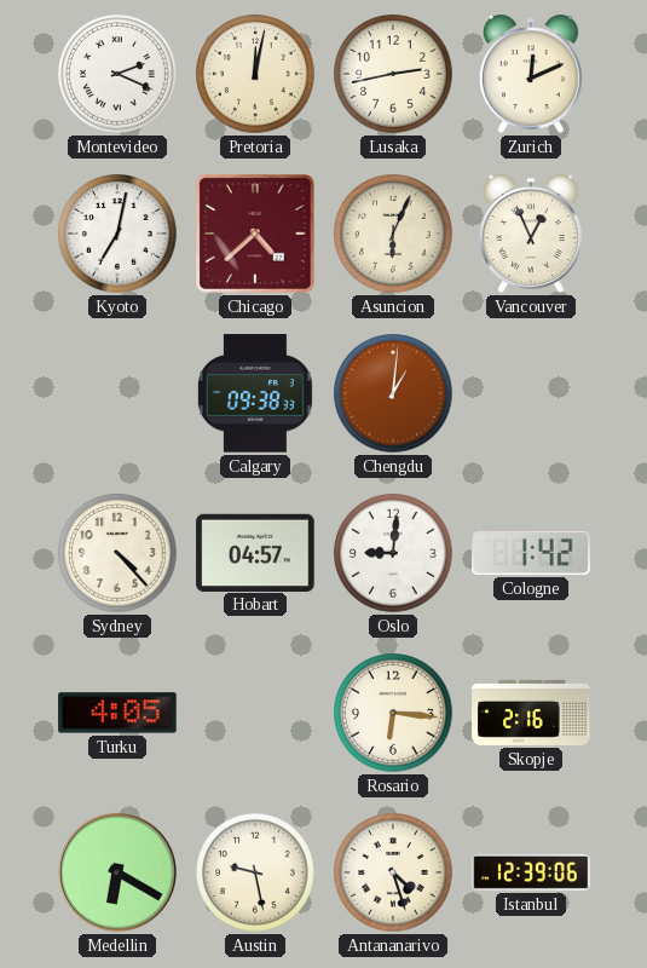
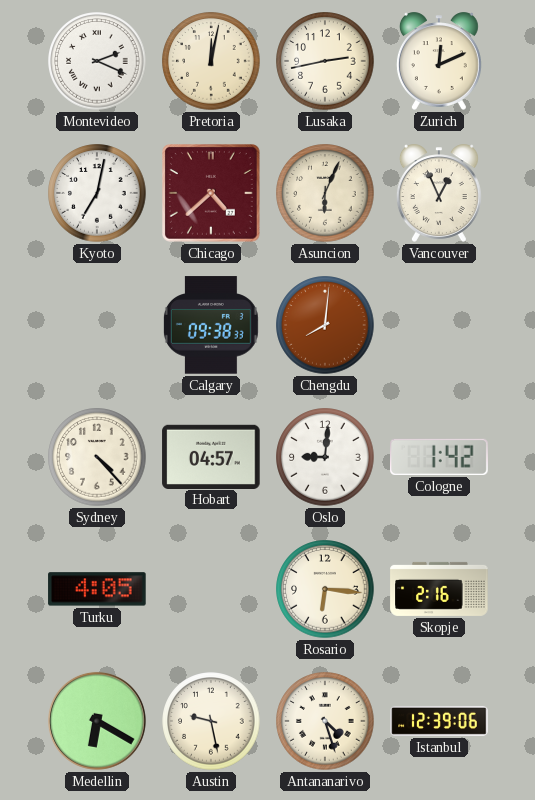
Chengdu: 1:01 -> 8:01
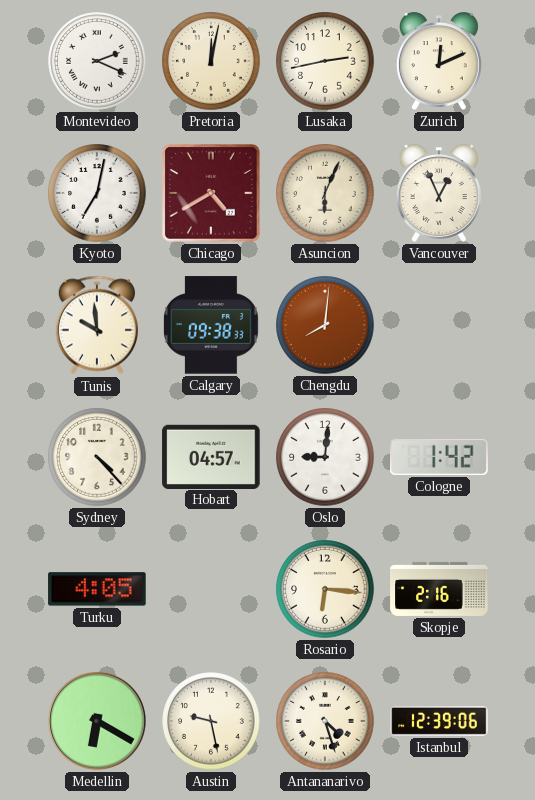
Chicago: 4:38 -> 4:40
Tunis: none -> 9:59
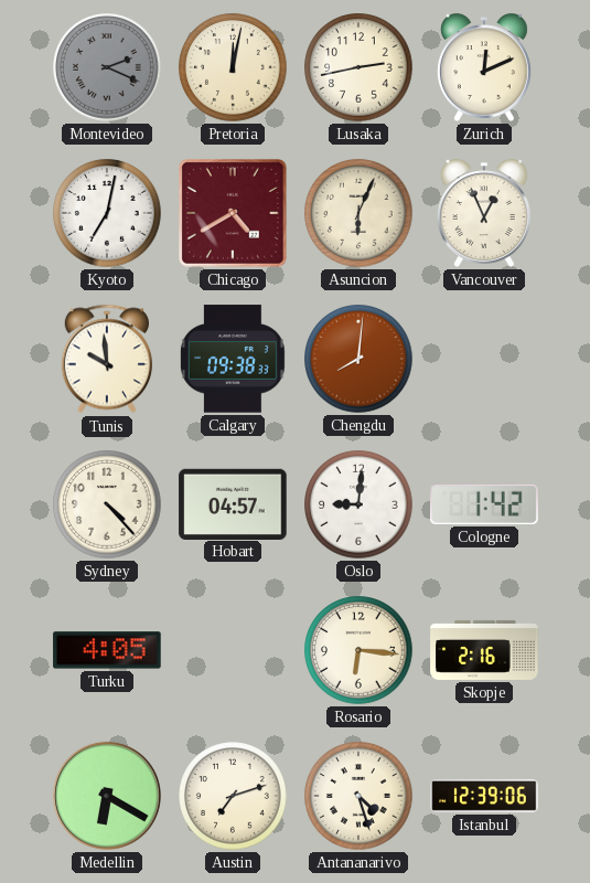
Montevideo dial: white -> grey
Austin: 9:28 -> 7:12
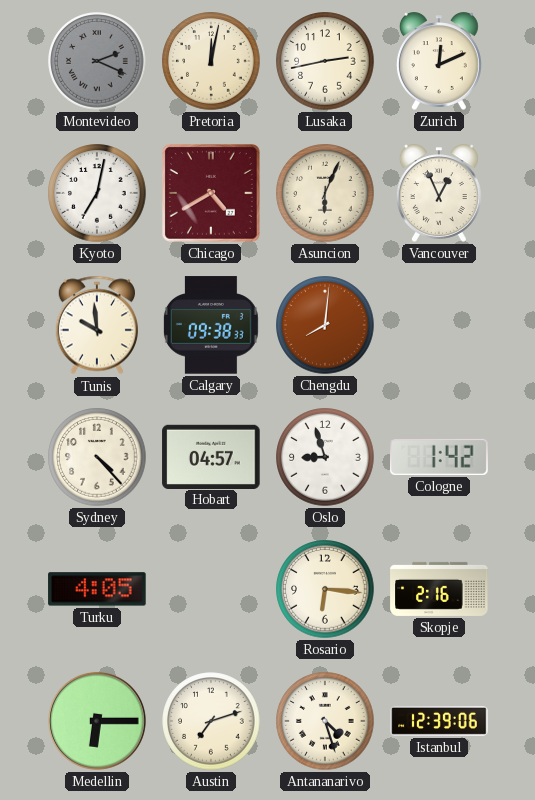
Oslo: 9:01 -> 8:57
Medellin: 6:20 -> 6:15
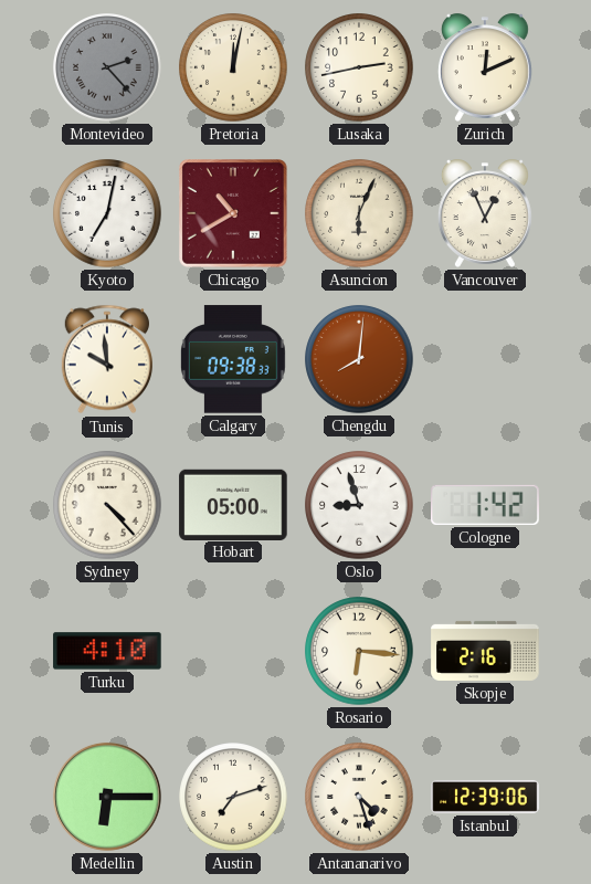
Montevideo: 2:19 -> 2:23
Chicago: 4:40 -> 10:40
Hobart: 04:57 -> 05:00
Turku: 4:05 -> 4:10
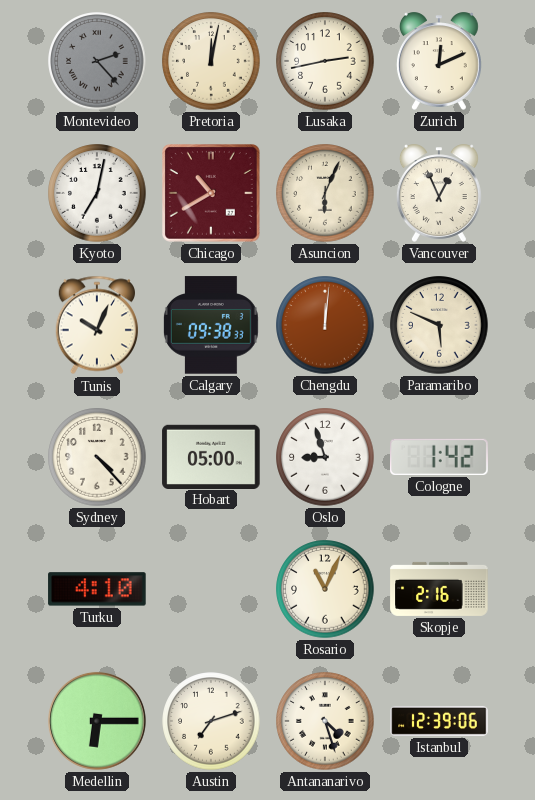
Tunis: 9:59 -> 10:04
Chengdu: 8:01 -> 12:01
Paramaribo: none -> 5:49
Rosario: 6:16 -> 11:04
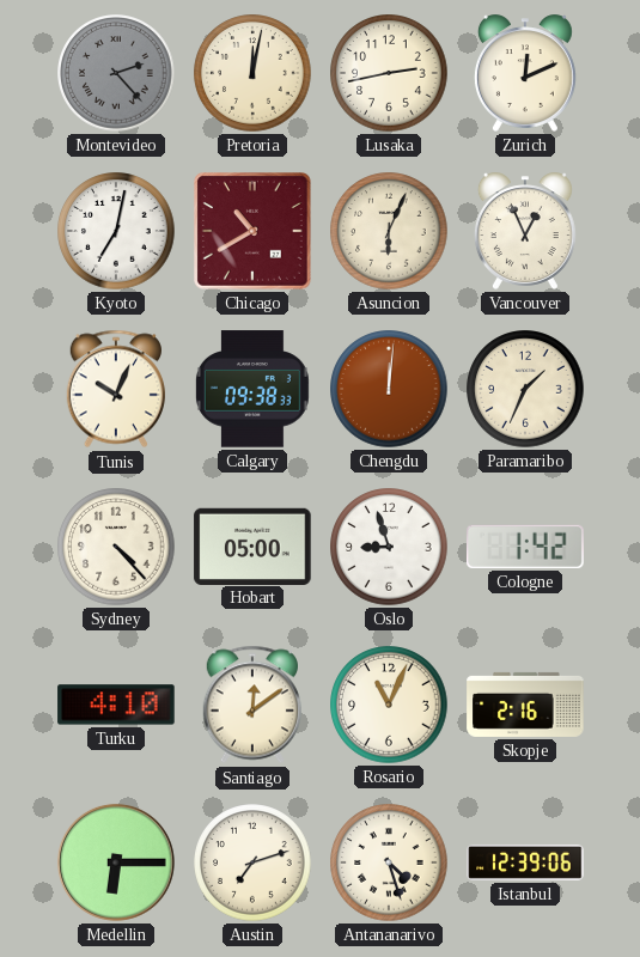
Paramaribo: 5:49 -> 1:34
Santiago: none -> 12:09
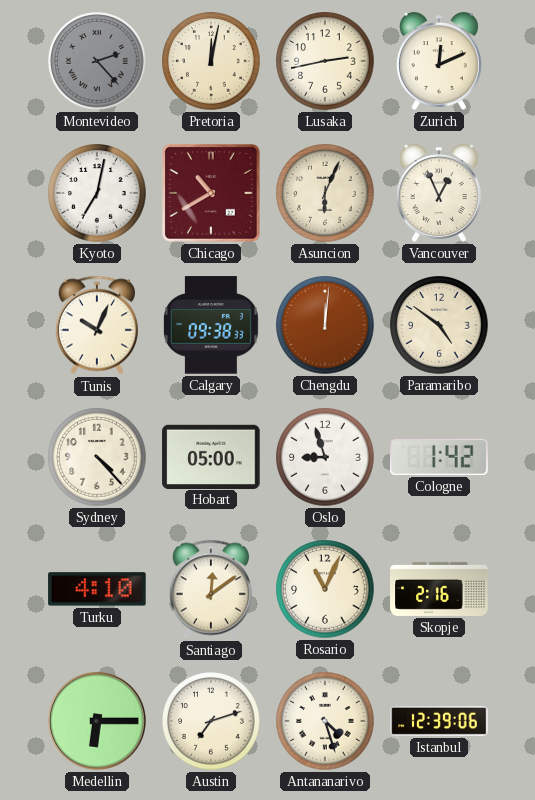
Paramaribo: 1:34 -> 4:51
